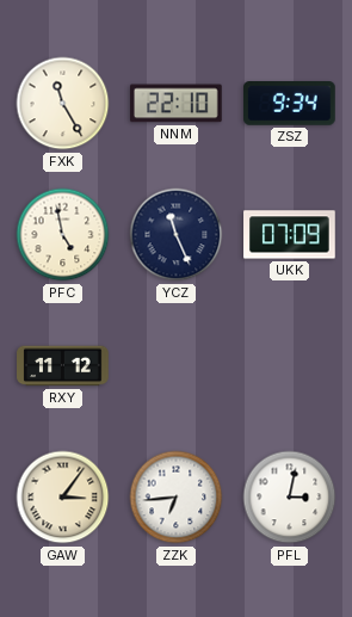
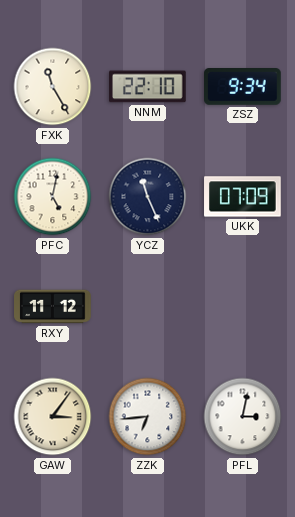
PFC: 4:58 -> 5:02
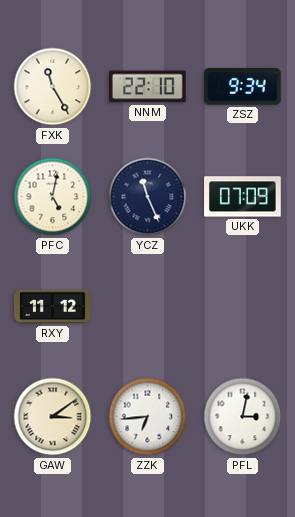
GAW: 3:06 -> 3:09
